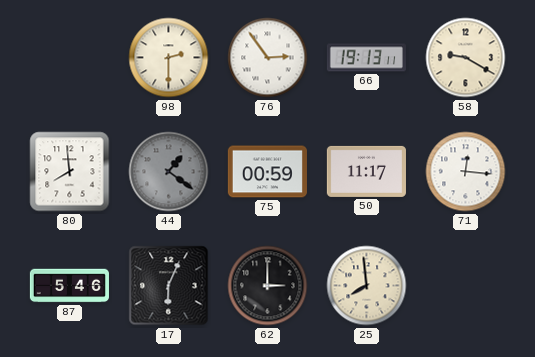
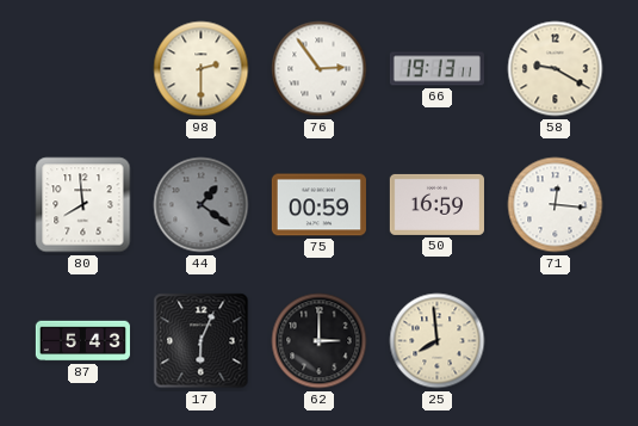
50: 11:17 -> 16:59
87: 5:46 -> 5:43
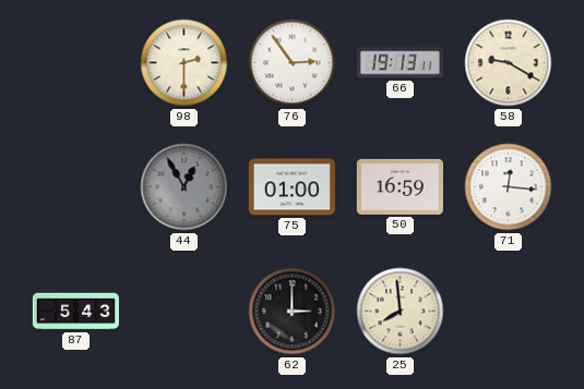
80: 7:59 -> none
44: 1:21 -> 12:55
75: 00:59 -> 01:00
17: 6:04 -> none
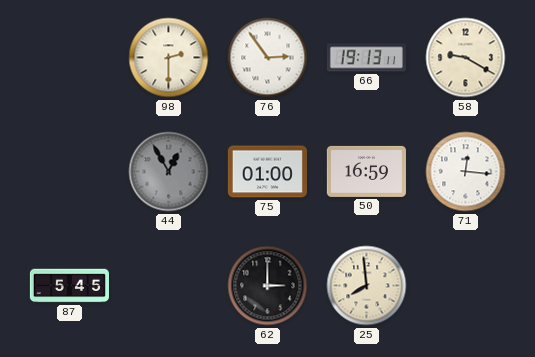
87: 5:43 -> 5:45
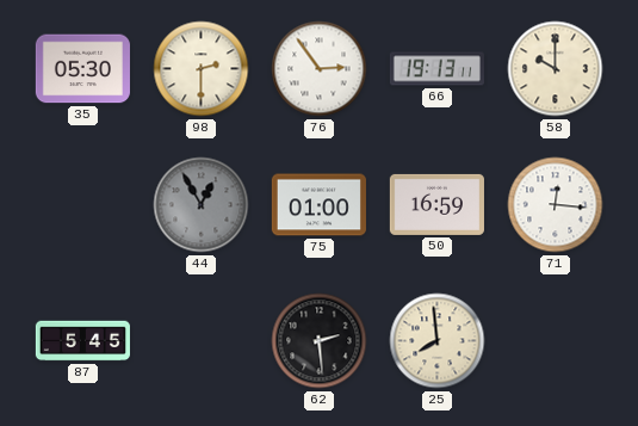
35: none -> 05:30
58: 9:20 -> 10:00
62: 3:00 -> 2:29
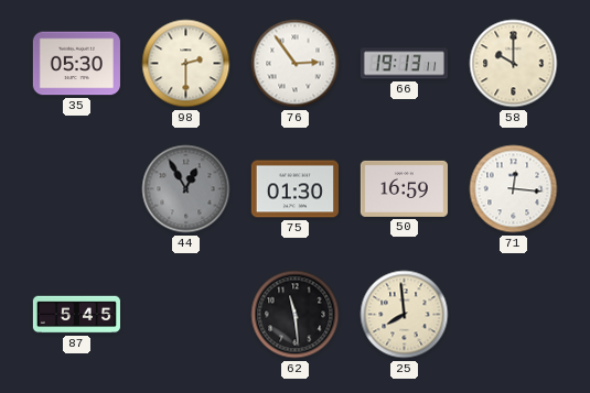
75: 01:00 -> 01:30
62: 2:29 -> 11:29
